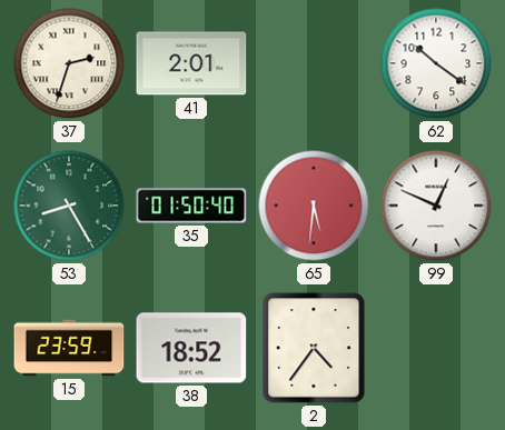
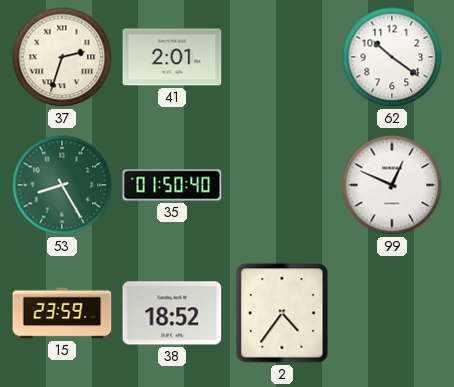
65: 5:31 -> none
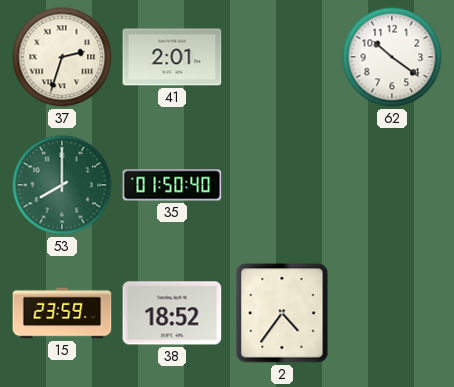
53: 8:25 -> 8:00
99: 12:49 -> none
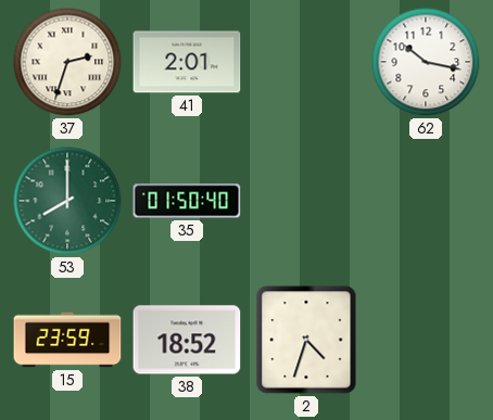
62: 10:21 -> 10:17
2: 4:36 -> 4:33
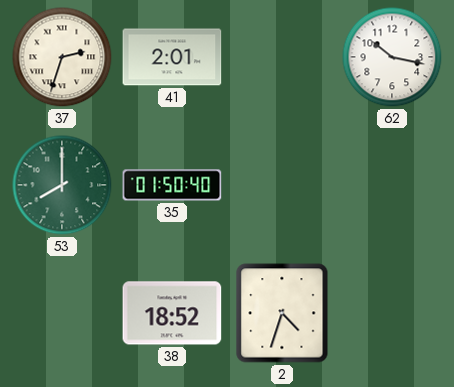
15: 23:59 -> none
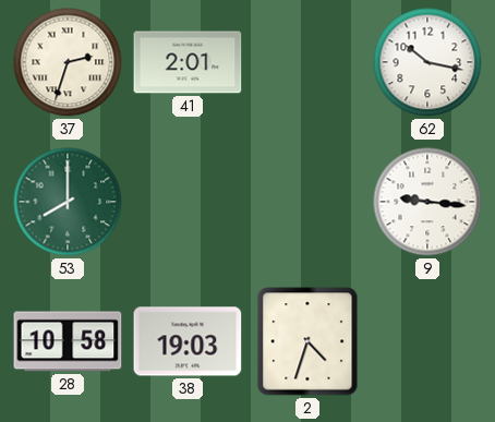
35: 01:50 -> none
9: none -> 9:16
28: none -> 10:58
38: 18:52 -> 19:03
